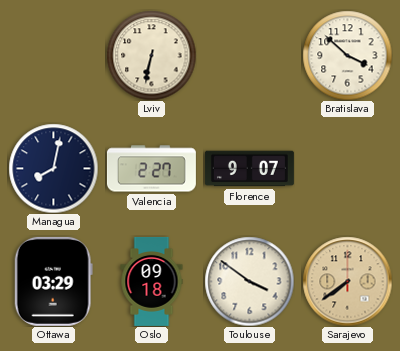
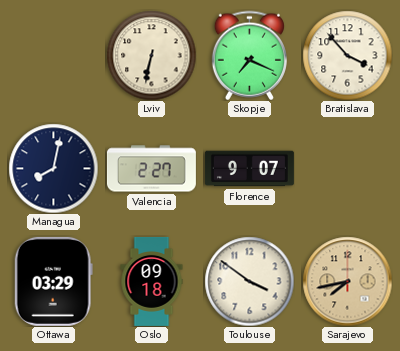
Skopje: none -> 7:19
Bratislava: 3:52 -> 3:53
Sarajevo: 7:39 -> 7:43
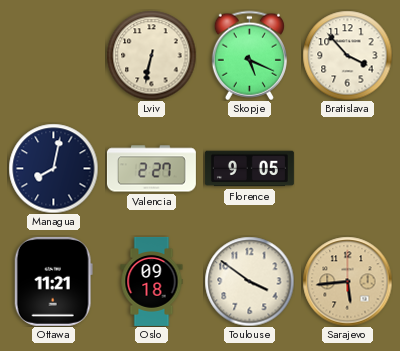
Skopje: 7:19 -> 5:19
Florence: 9:07 -> 9:05
Ottawa: 03:29 -> 11:21
Sarajevo: 7:43 -> 5:44
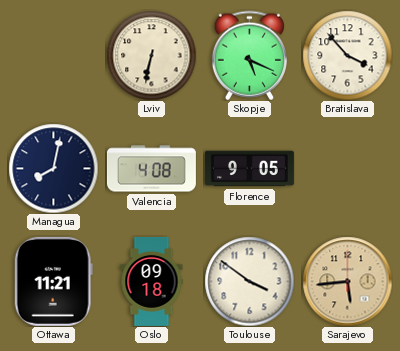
Valencia: 2:27 -> 4:08
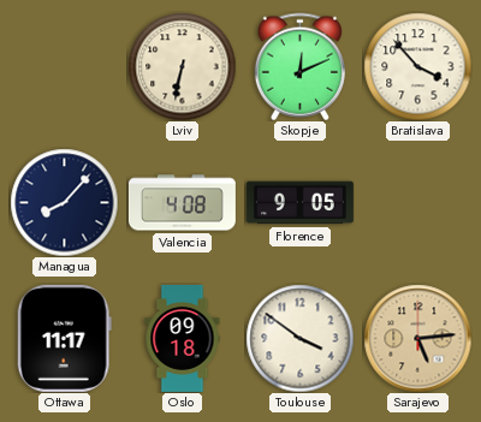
Skopje: 5:19 -> 12:11
Managua: 8:02 -> 8:07
Ottawa: 11:21 -> 11:17
Sarajevo: 5:44 -> 5:14
